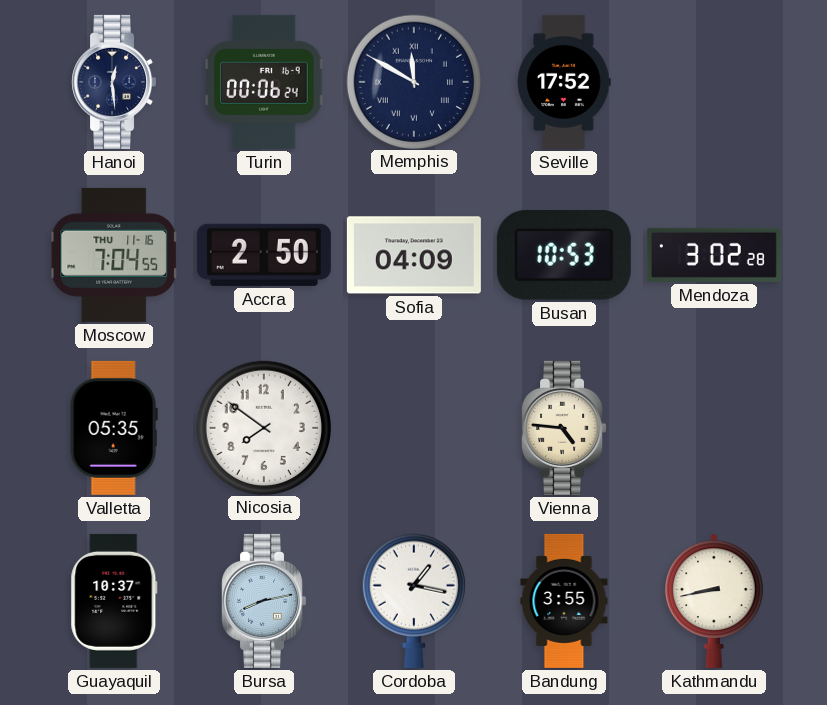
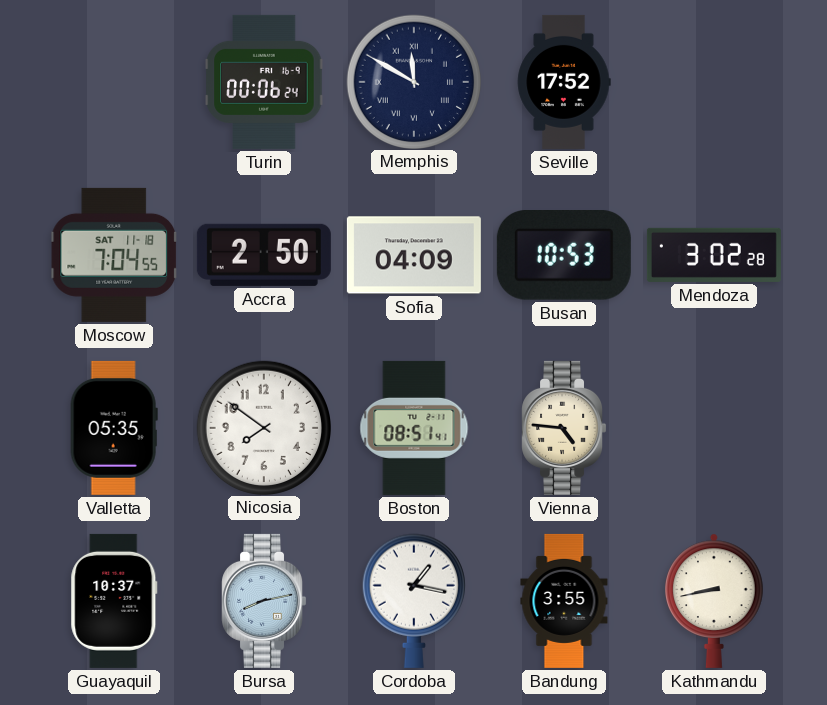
Hanoi: 12:29 -> none
Moscow date: THU 11-16 -> SAT 11-18
Boston: none -> 08:51
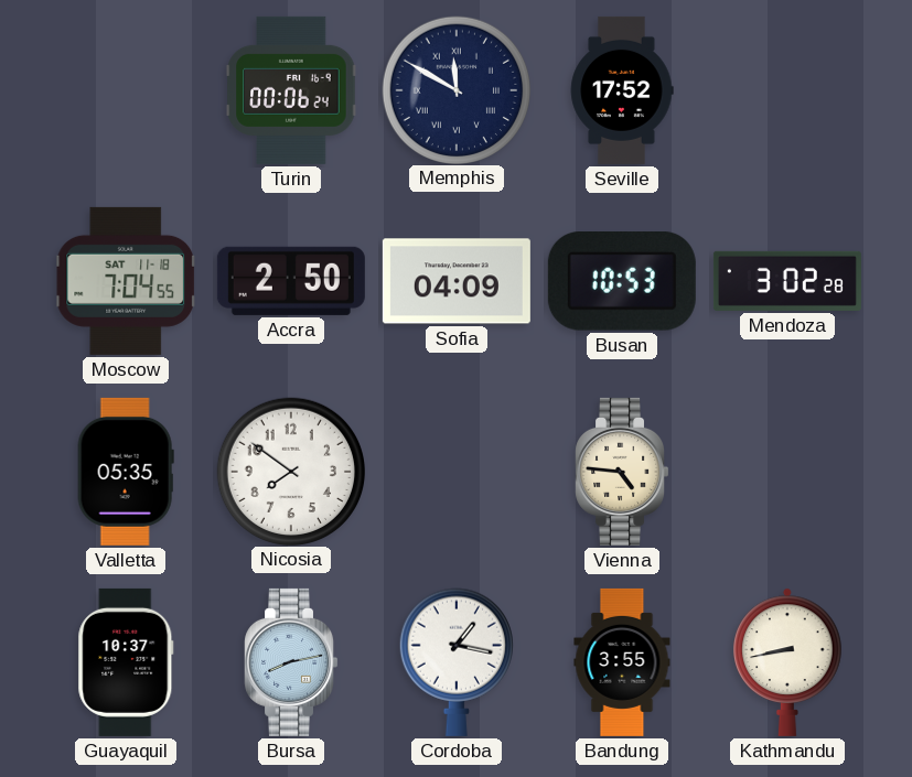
Boston: 08:51 -> none
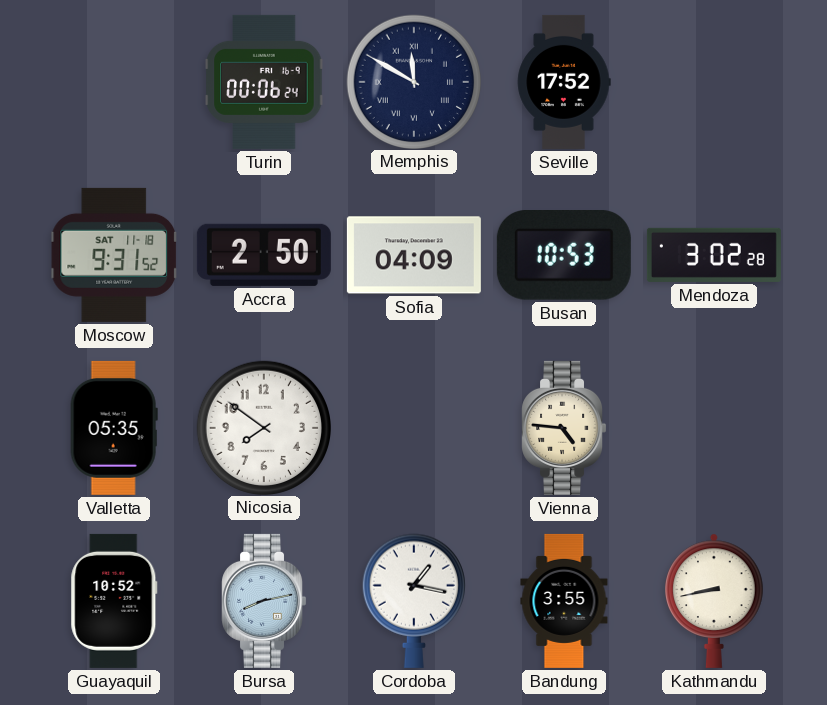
Moscow: 7:04 -> 9:31
Guayaquil: 10:37 -> 10:52
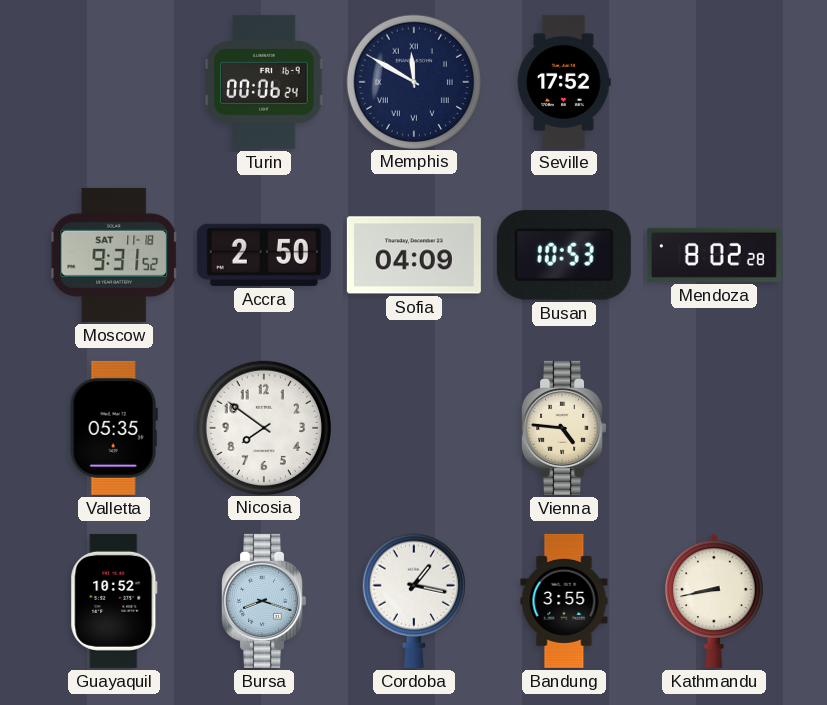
Mendoza: 3:02 -> 8:02
Bursa: 8:13 -> 8:18
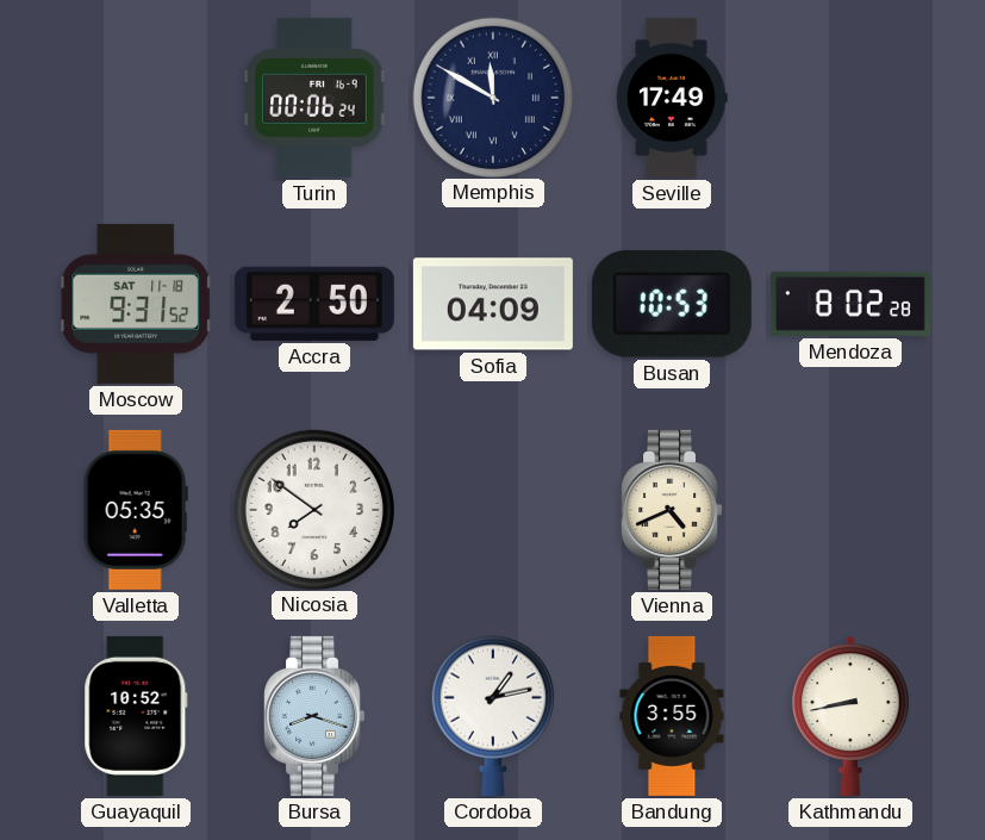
Seville: 17:52 -> 17:49
Vienna: 4:46 -> 4:41
Cordoba: 1:17 -> 1:13
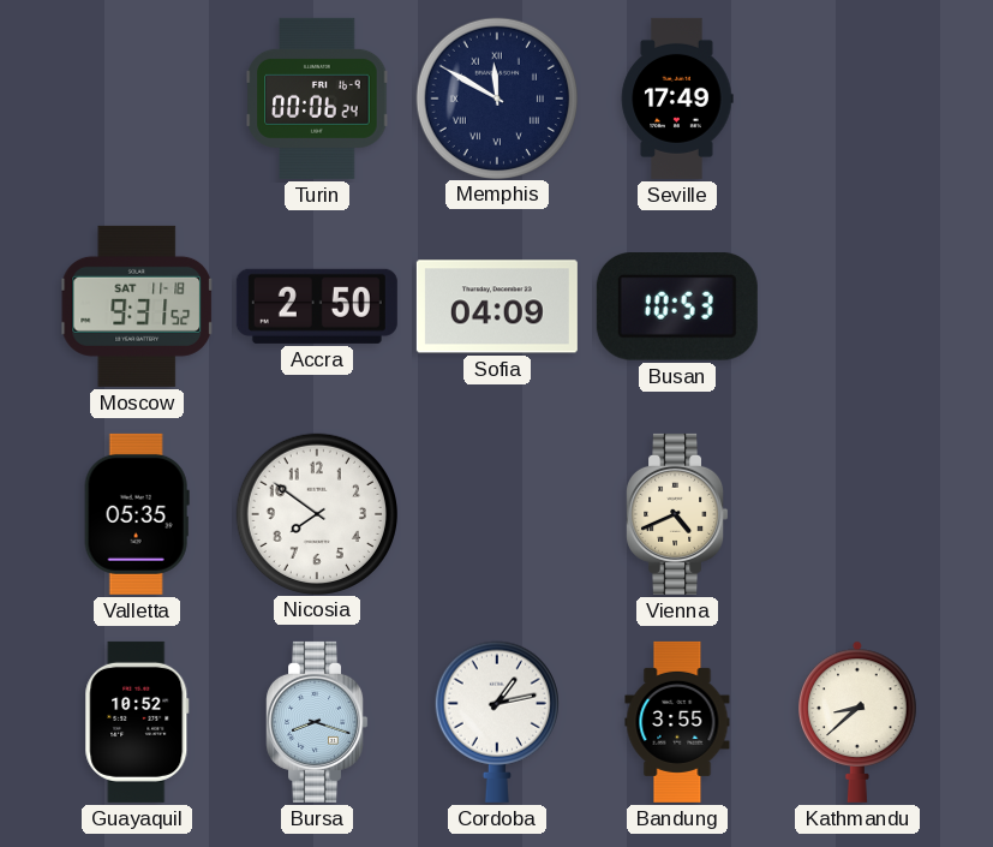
Mendoza: 8:02 -> none
Kathmandu: 8:43 -> 8:38
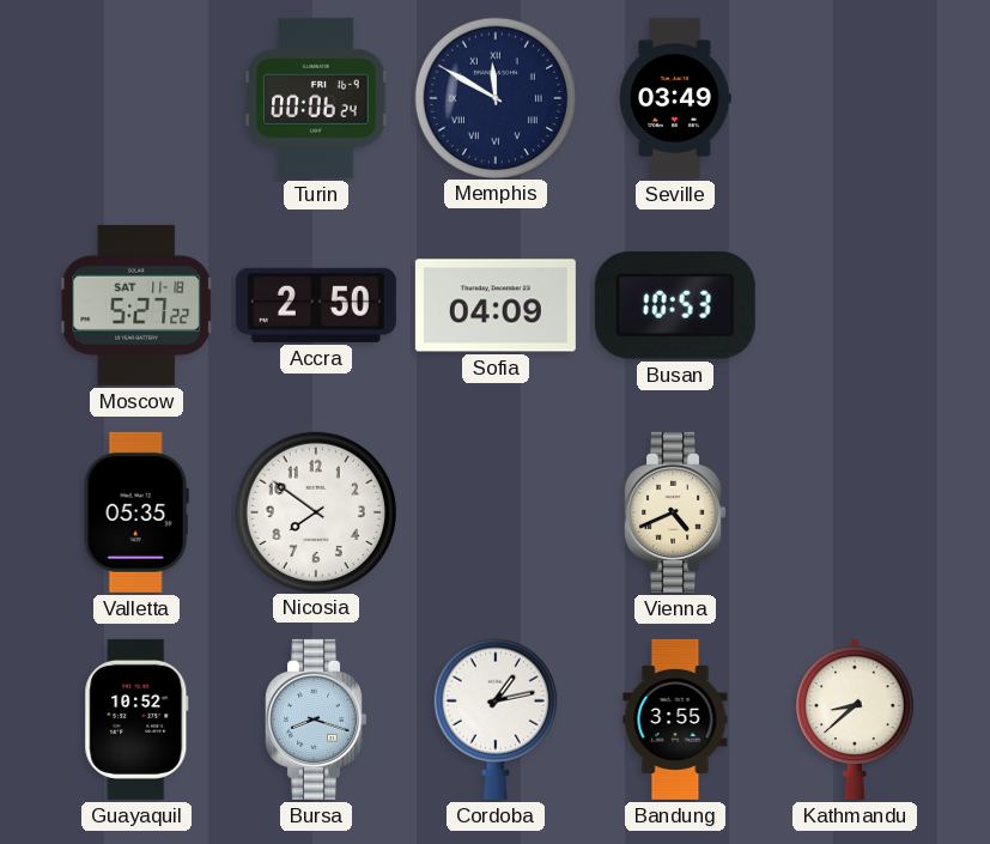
Seville: 17:49 -> 03:49
Moscow: 9:31 -> 5:27
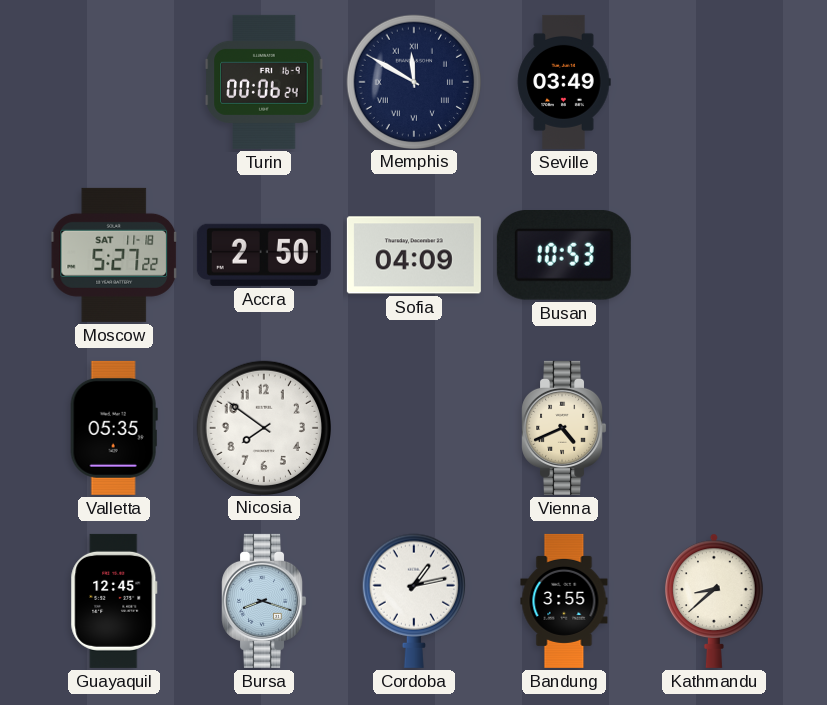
Guayaquil: 10:52 -> 12:45
